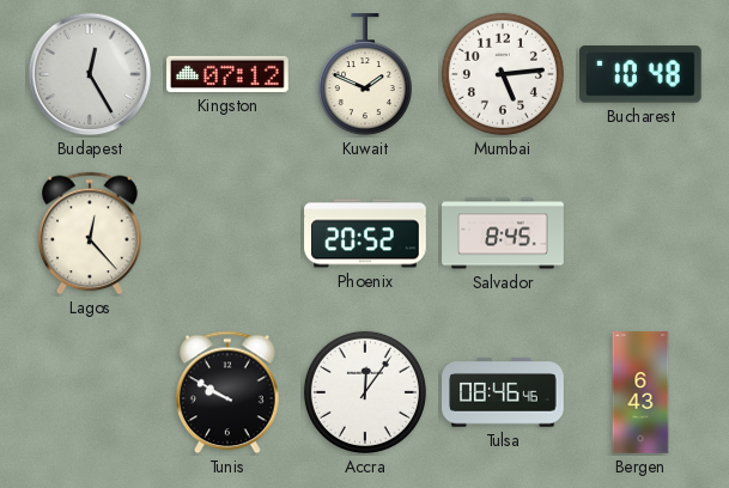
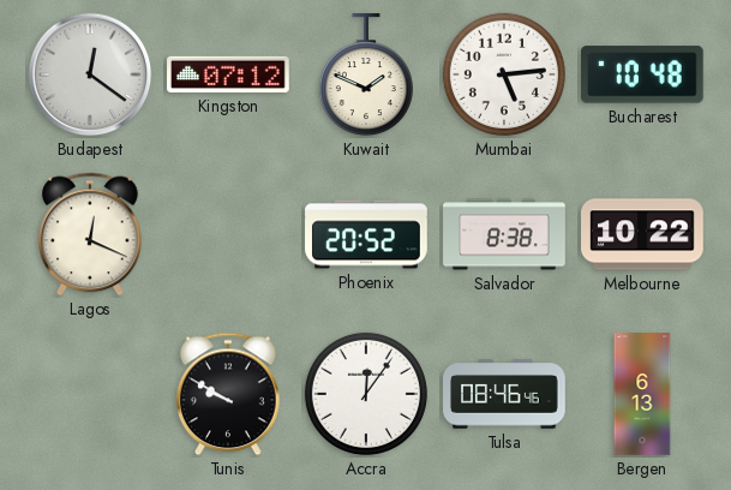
Budapest: 12:25 -> 12:21
Lagos: 12:23 -> 12:19
Salvador: 8:45 -> 8:38
Melbourne: none -> 10:22
Bergen: 6:43 -> 6:13
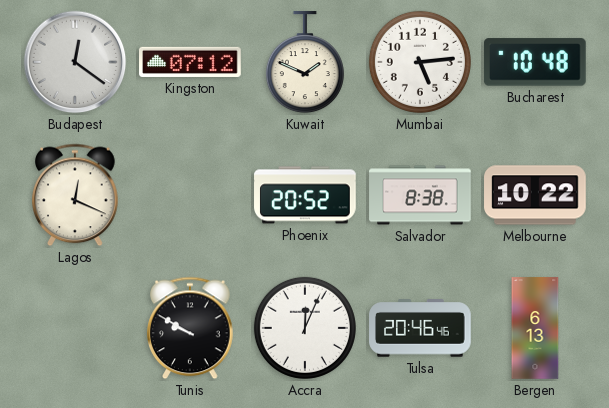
Accra: 12:06 -> 12:04
Tulsa: 08:46 -> 20:46
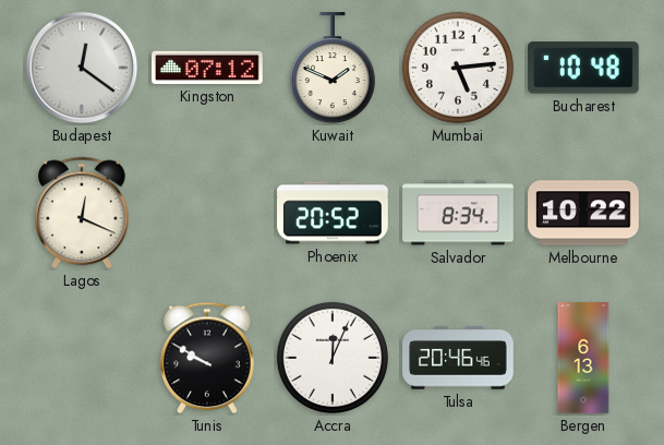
Salvador: 8:38 -> 8:34
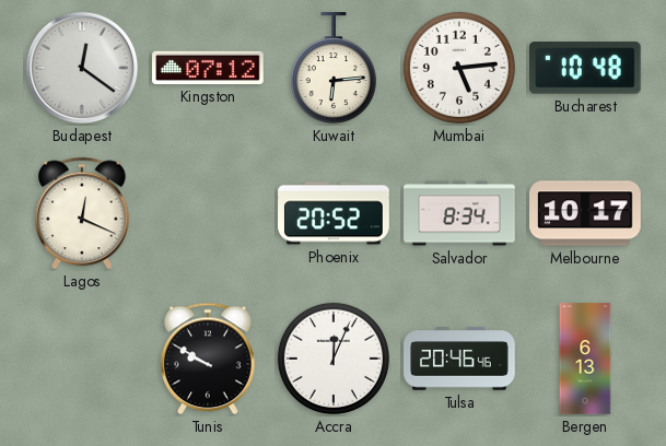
Kuwait: 1:49 -> 6:14
Melbourne: 10:22 -> 10:17
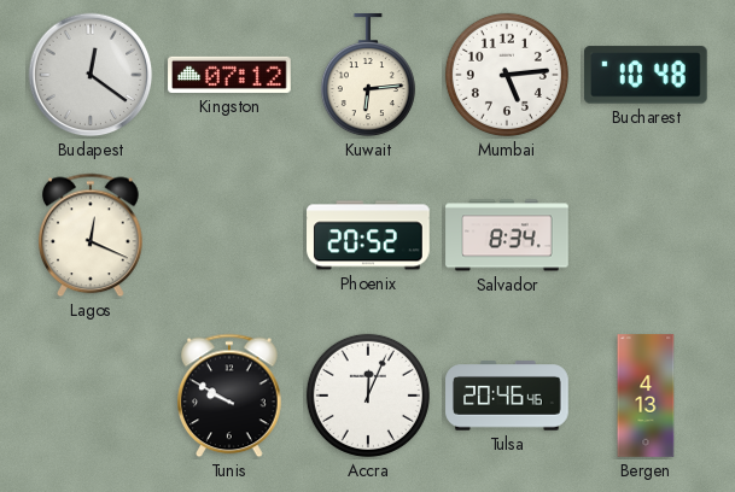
Melbourne: 10:17 -> none
Bergen: 6:13 -> 4:13
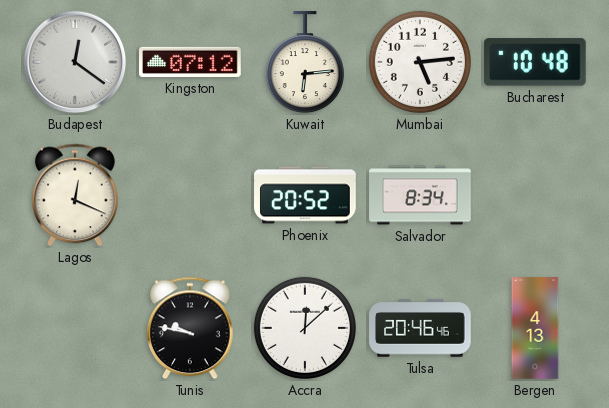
Tunis: 9:50 -> 9:47
Accra: 12:04 -> 12:08
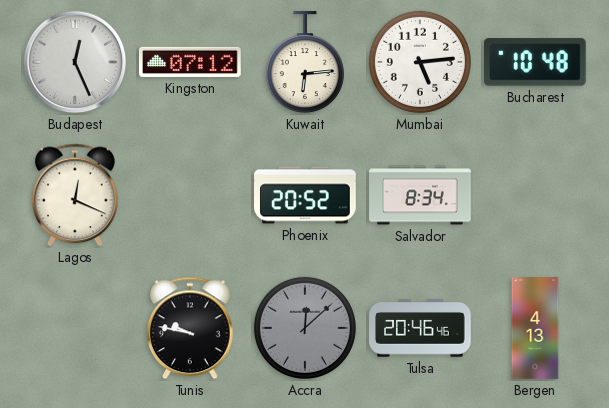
Budapest: 12:21 -> 12:26
Accra dial: white -> grey
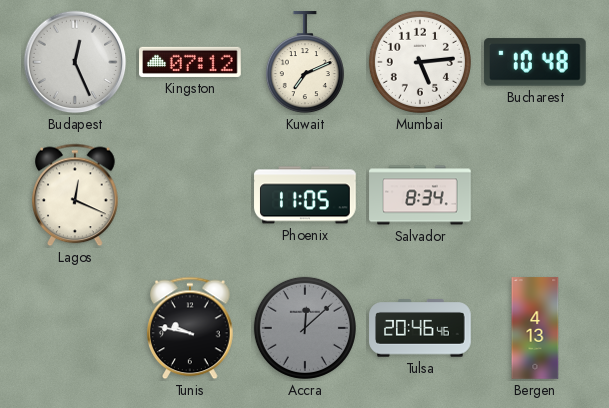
Kuwait: 6:14 -> 7:11
Phoenix: 20:52 -> 11:05
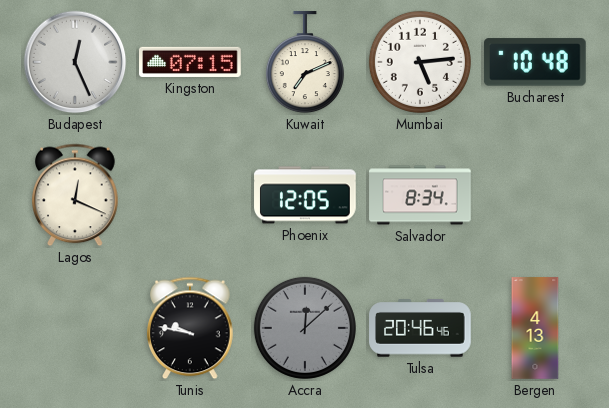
Kingston: 07:12 -> 07:15
Phoenix: 11:05 -> 12:05
